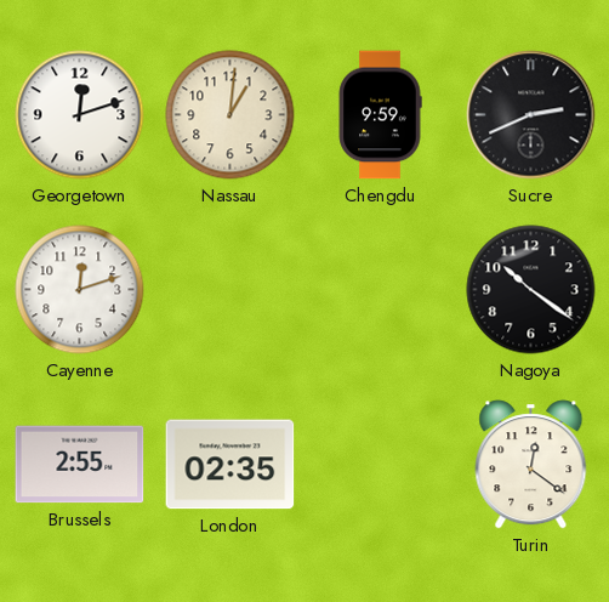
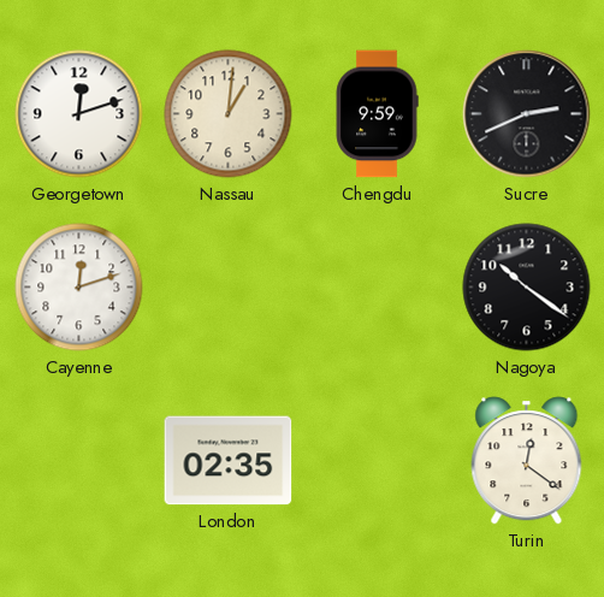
Brussels: 2:55 -> none
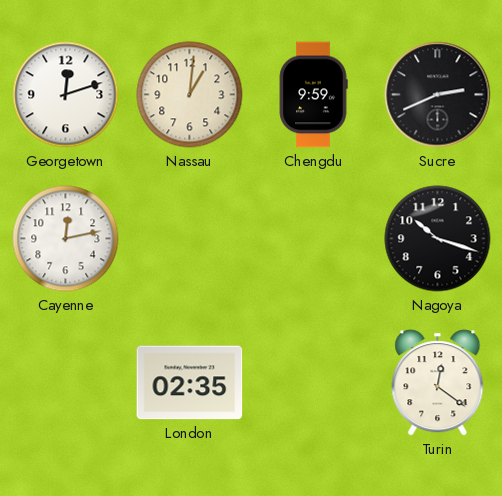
Cayenne: 12:12 -> 12:13
Nagoya: 10:21 -> 10:18
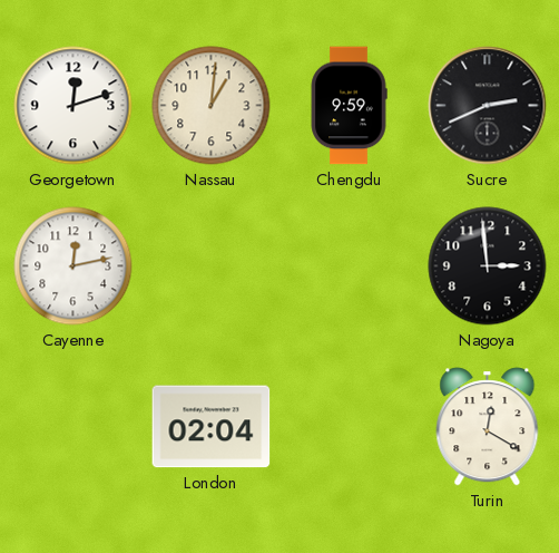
Nagoya: 10:18 -> 2:59
London: 02:35 -> 02:04
Turin: 12:21 -> 12:20
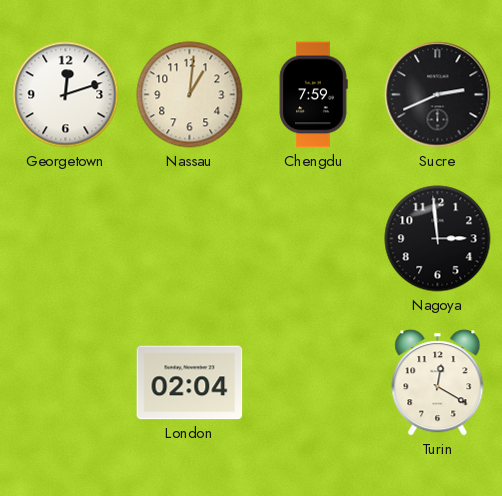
Chengdu: 9:59 -> 7:59
Cayenne: 12:13 -> none
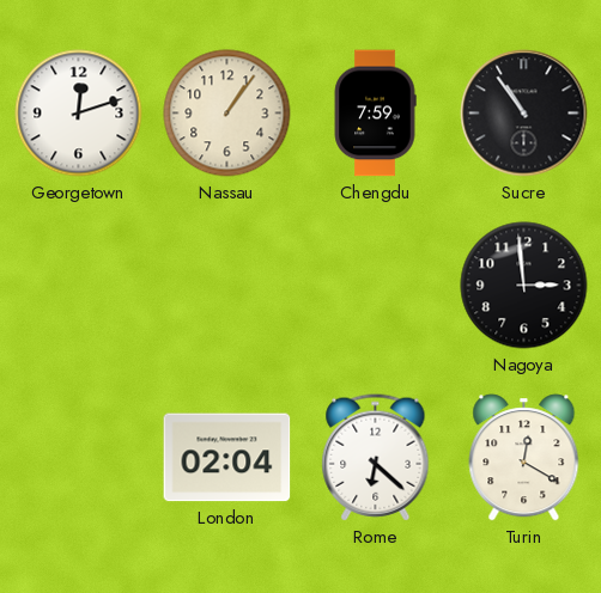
Nassau: 1:01 -> 1:06
Sucre: 2:41 -> 10:54
Rome: none -> 6:22
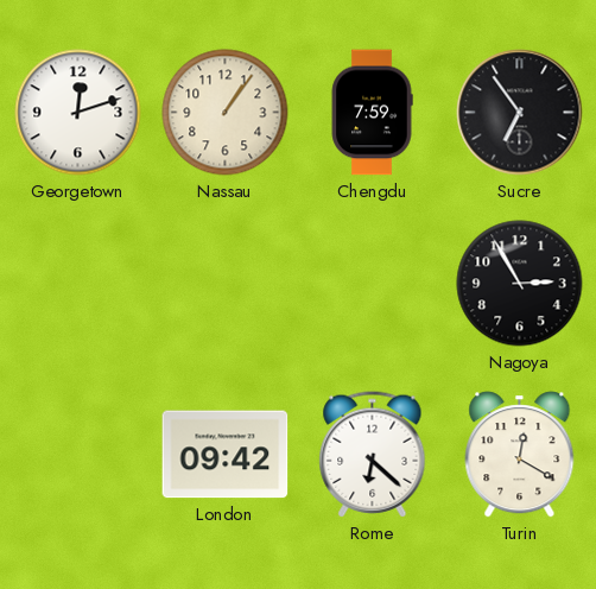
Sucre: 10:54 -> 6:54
Nagoya: 2:59 -> 2:55
London: 02:04 -> 09:42
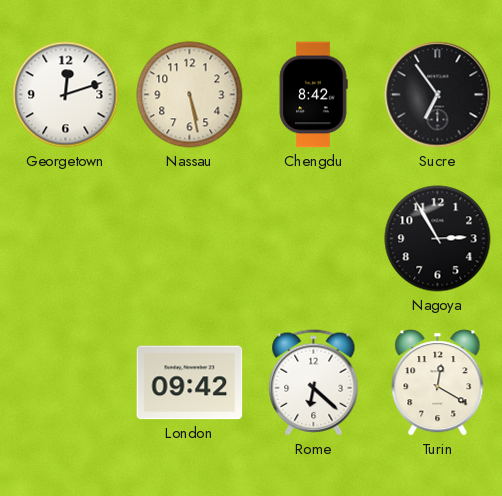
Nassau: 1:06 -> 5:28
Chengdu: 7:59 -> 8:42
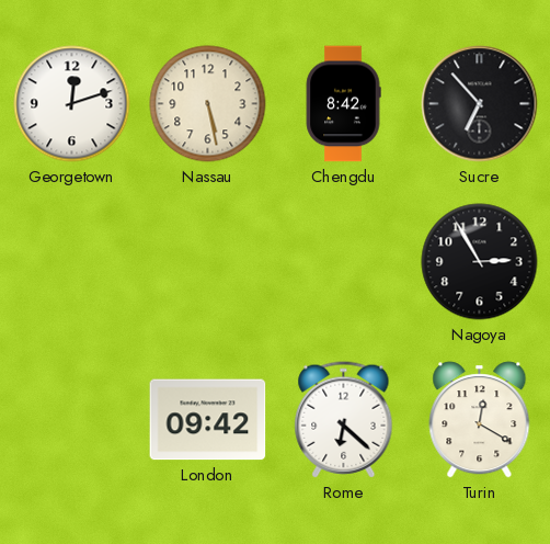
Sucre: 6:54 -> 6:53
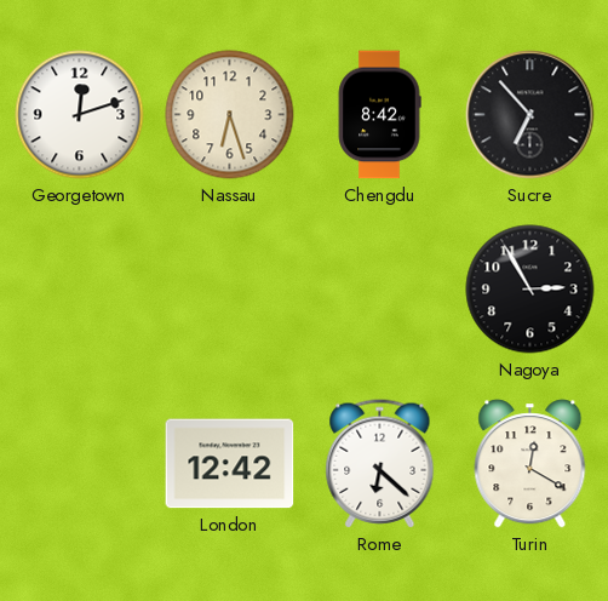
Nassau: 5:28 -> 6:27
London: 09:42 -> 12:42
